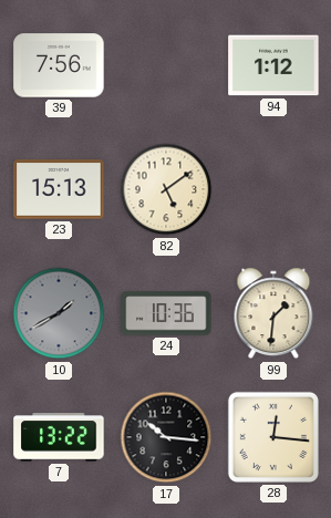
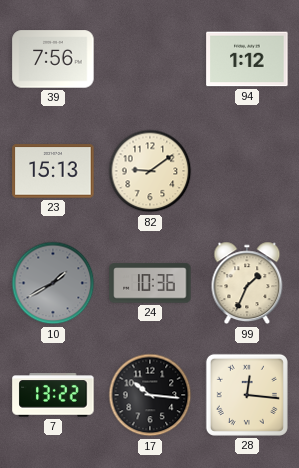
82: 5:09 -> 9:09
99: 1:31 -> 1:34
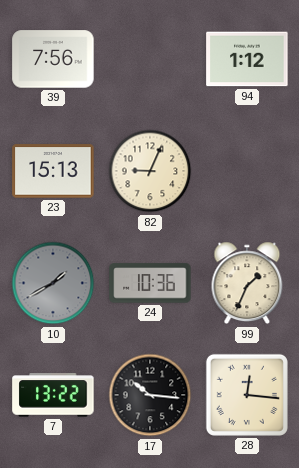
82: 9:09 -> 9:04
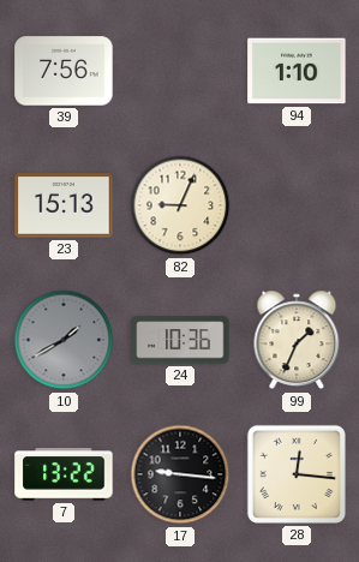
94: 1:12 -> 1:10
17: 10:16 -> 9:16
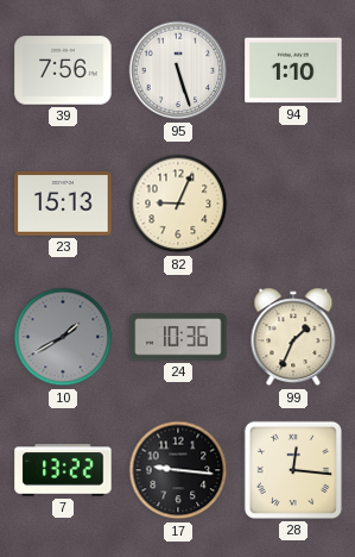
95: none -> 5:27
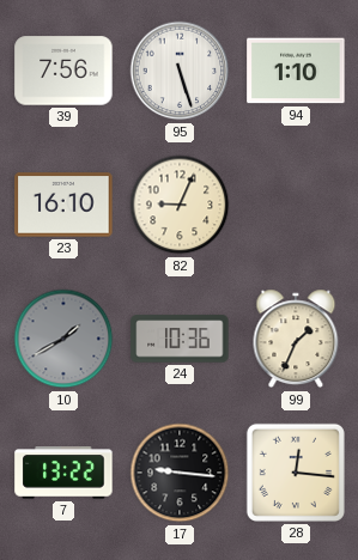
23: 15:13 -> 16:10
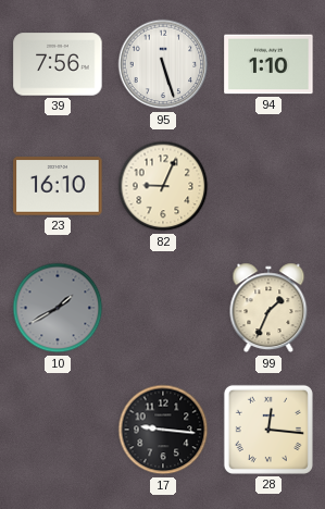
24: 10:36 -> none
7: 13:22 -> none
